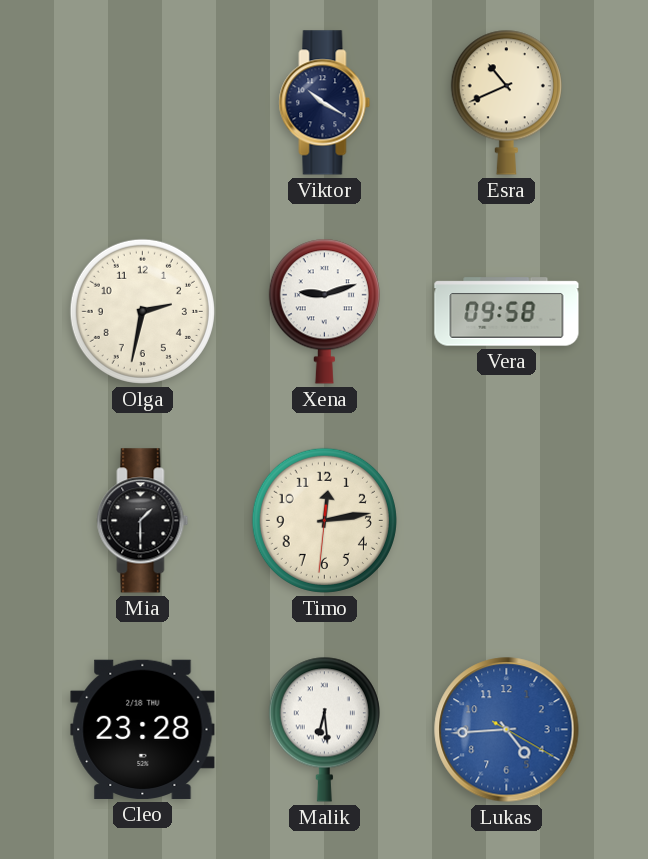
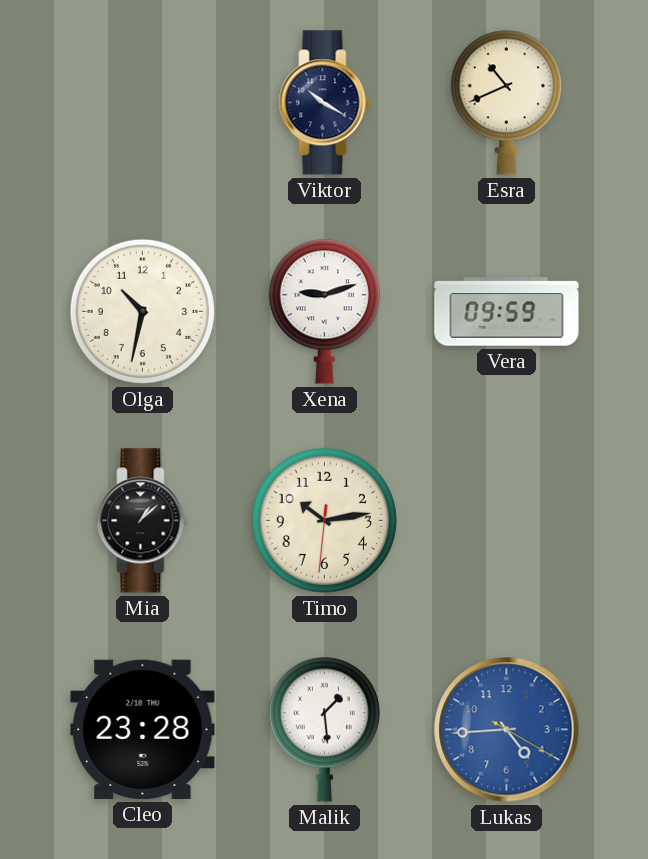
Olga: 2:32 -> 10:32
Vera: 09:58 -> 09:59
Mia: 1:30 -> 1:08
Timo: 12:13 -> 10:13
Malik: 6:29 -> 1:29
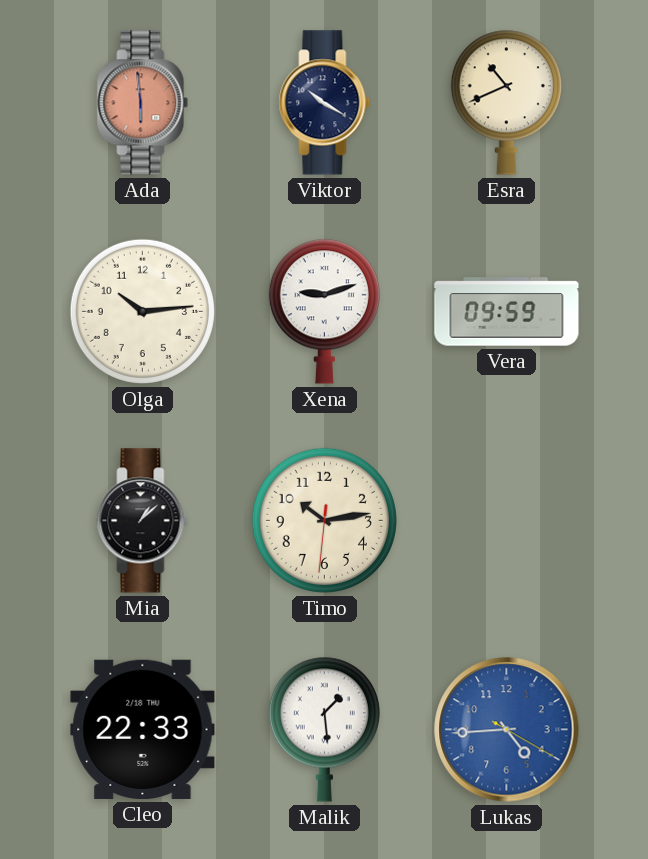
Ada: none -> 5:59
Olga: 10:32 -> 10:14
Cleo: 23:28 -> 22:33
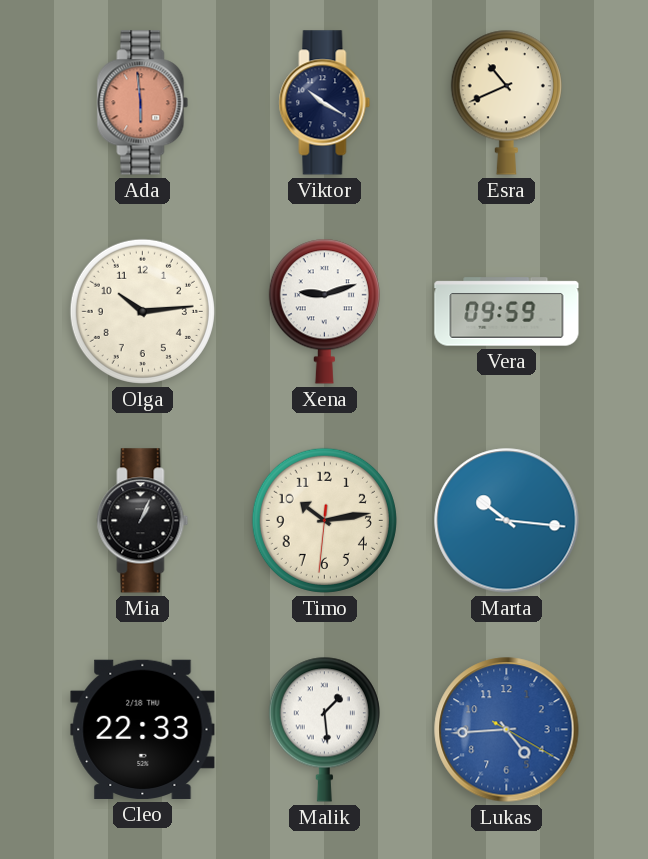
Mia: 1:08 -> 1:04
Marta: none -> 10:16
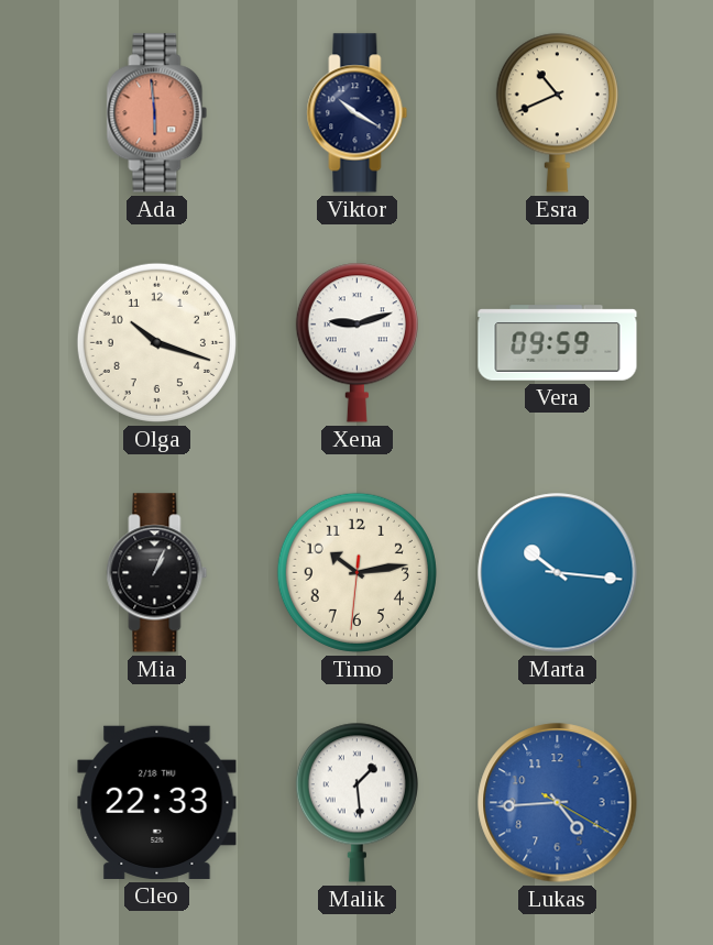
Olga: 10:14 -> 10:18
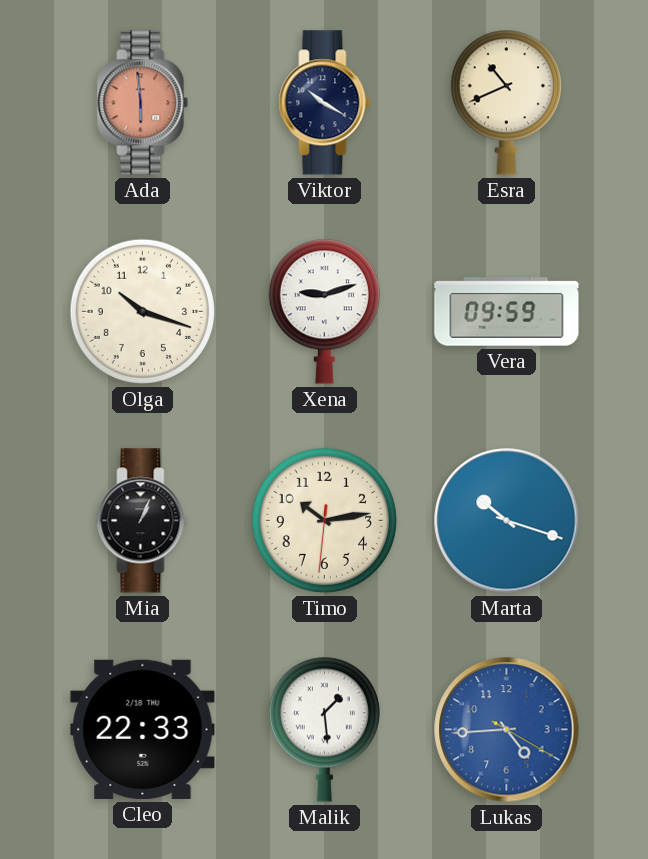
Marta: 10:16 -> 10:18
